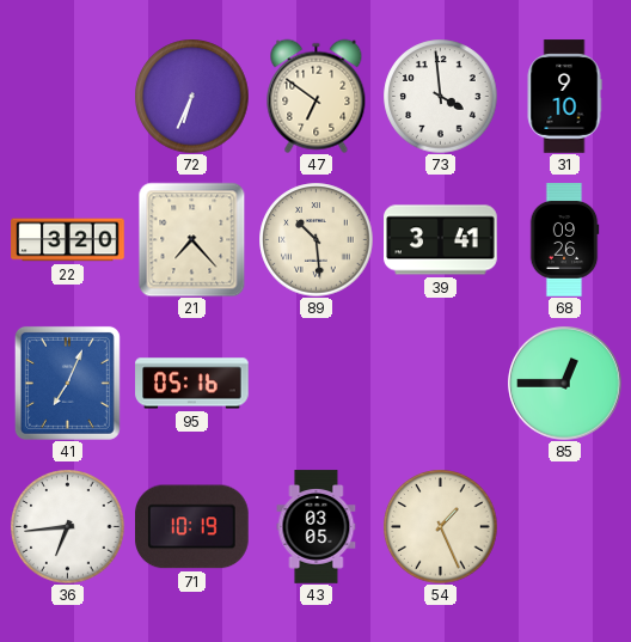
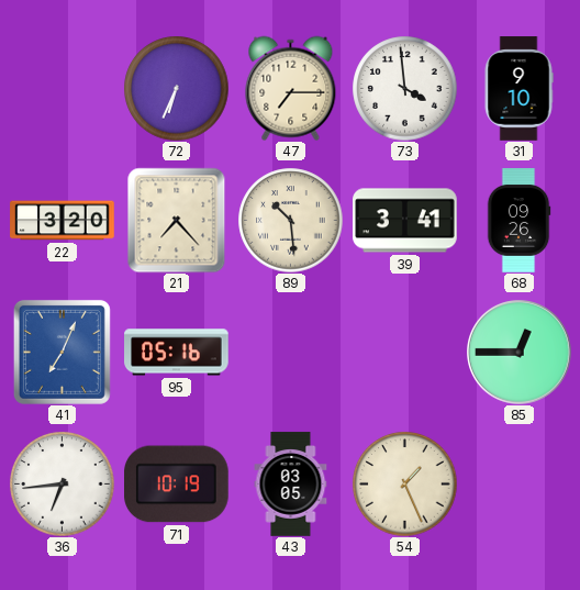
47: 6:51 -> 7:15
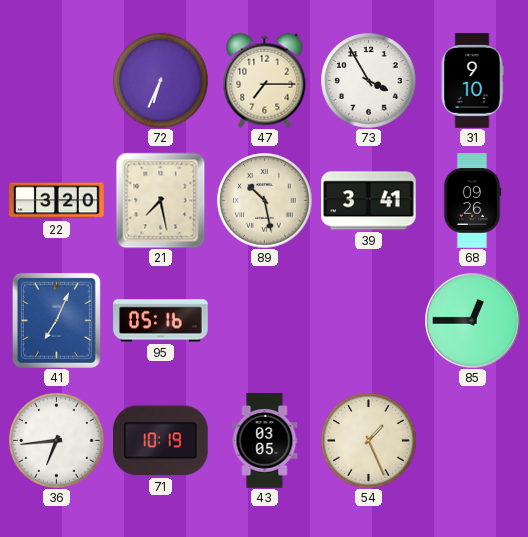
73: 3:59 -> 3:55
21: 7:23 -> 7:28
89: 10:29 -> 10:28
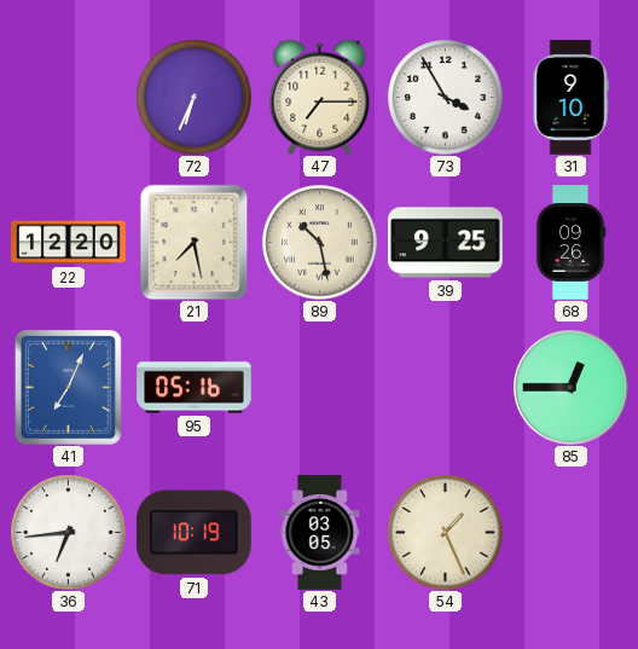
22: 3:20 -> 12:20
39: 3:41 -> 9:25
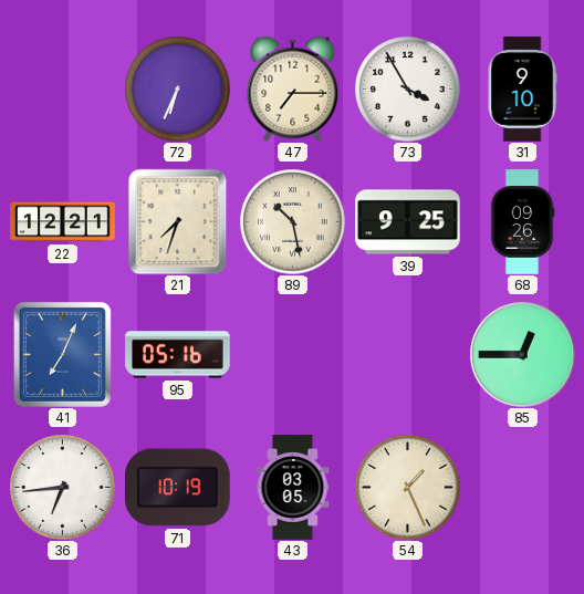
22: 12:20 -> 12:21
21: 7:28 -> 7:33
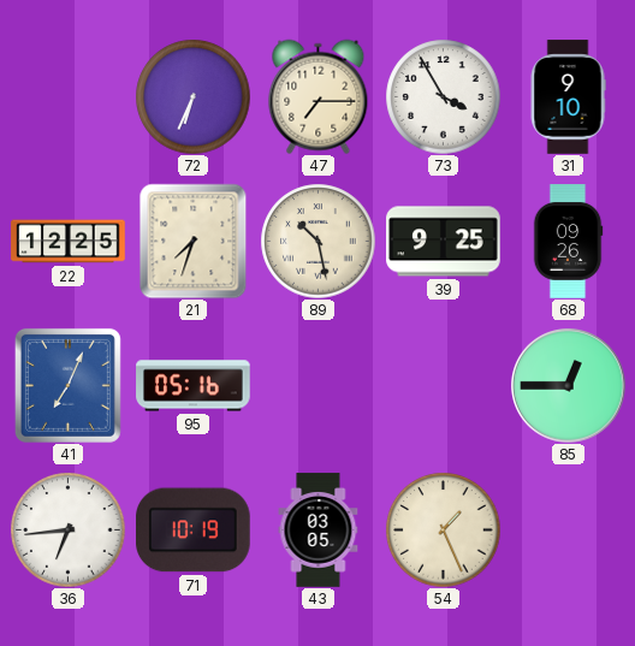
22: 12:21 -> 12:25
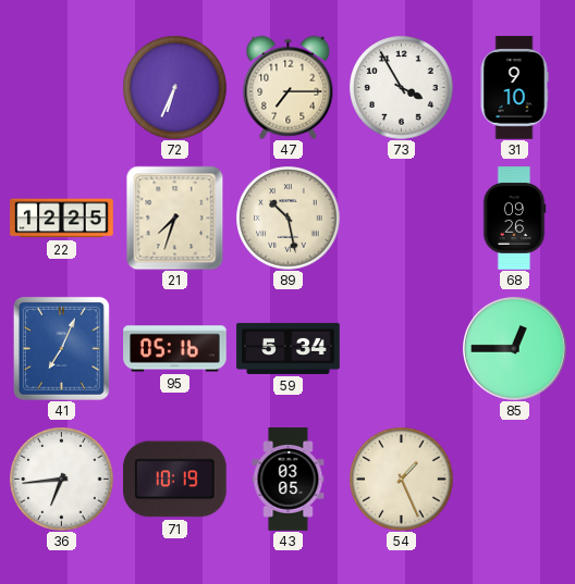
39: 9:25 -> none
59: none -> 5:34
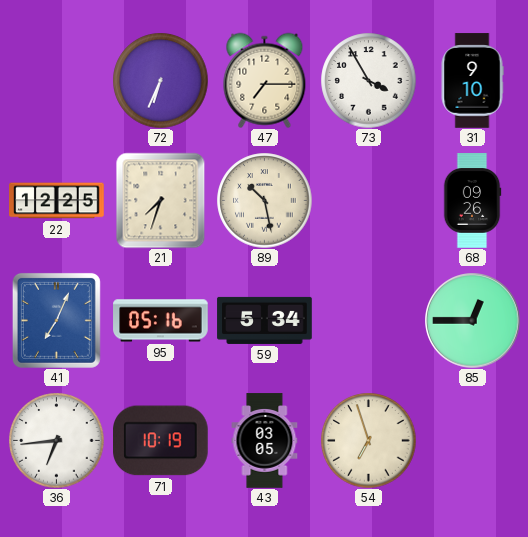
54: 1:26 -> 6:57
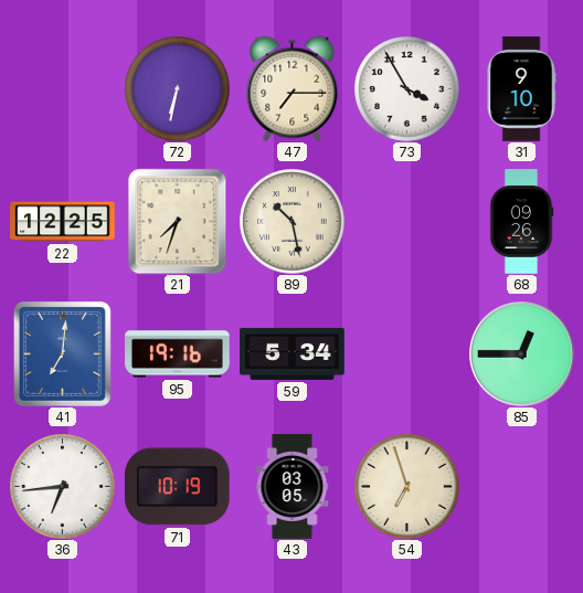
72: 6:34 -> 6:32
41: 7:04 -> 7:01
95: 05:16 -> 19:16
